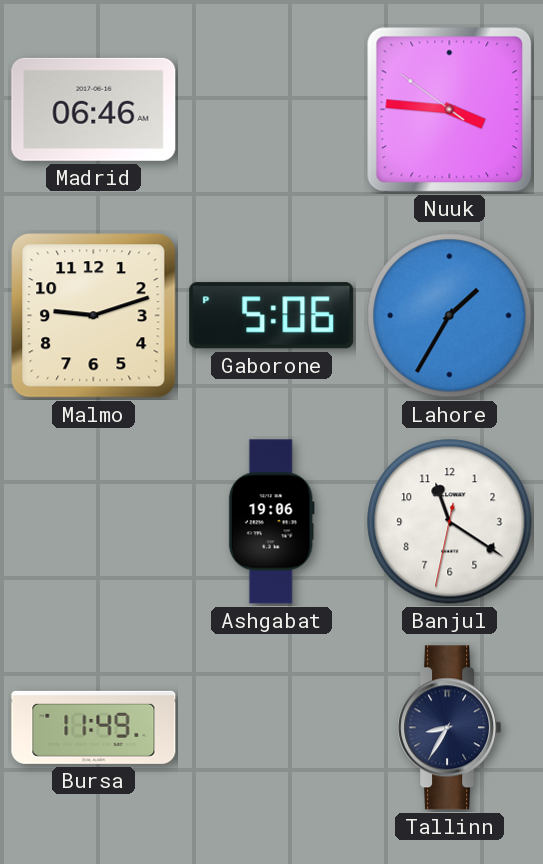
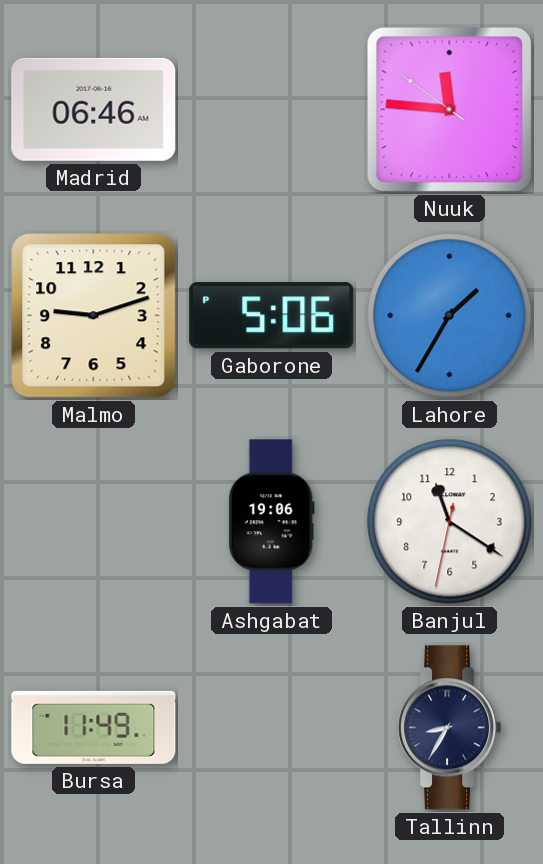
Nuuk: 3:45 -> 11:45
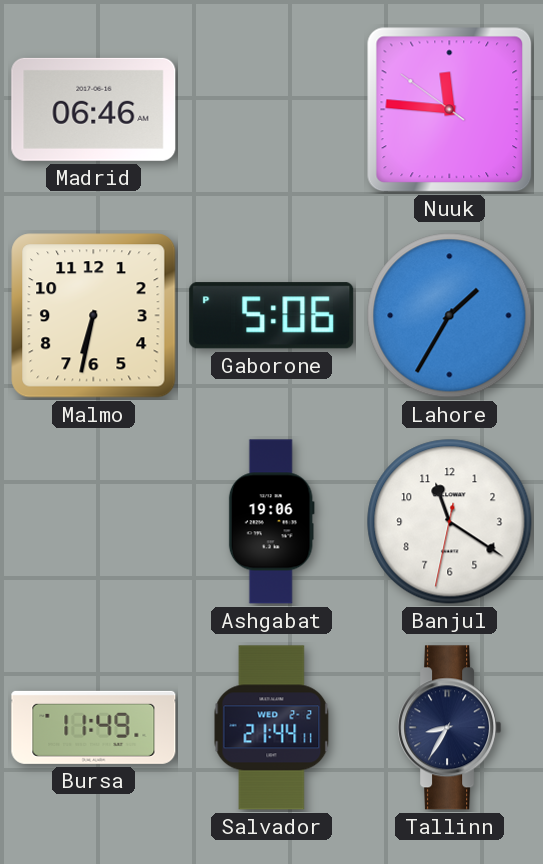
Malmo: 9:12 -> 6:32
Salvador: none -> 21:44
